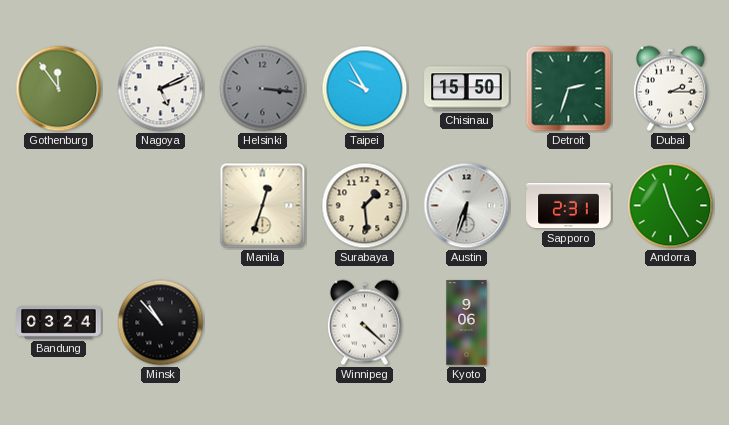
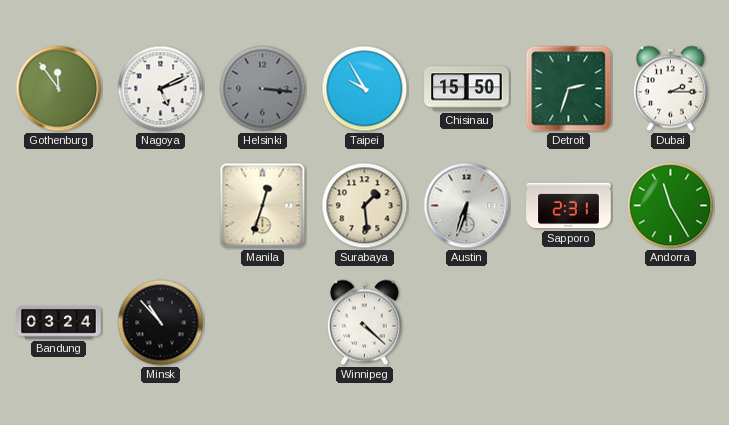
Kyoto: 9:06 -> none
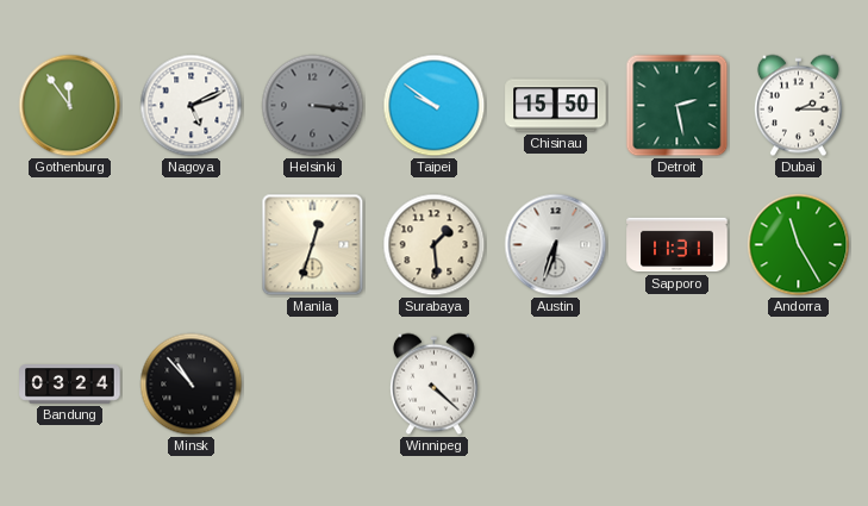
Taipei: 9:55 -> 9:51
Detroit: 2:33 -> 2:28
Sapporo: 2:31 -> 11:31
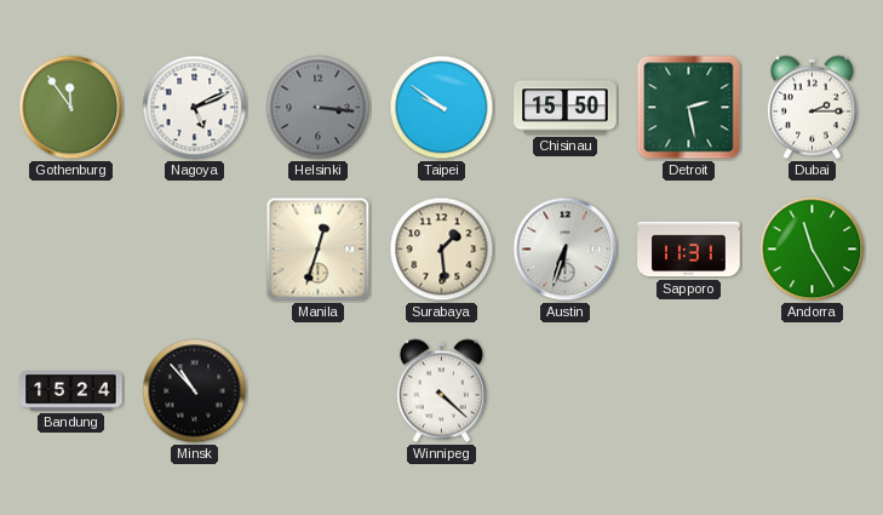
Bandung: 03:24 -> 15:24
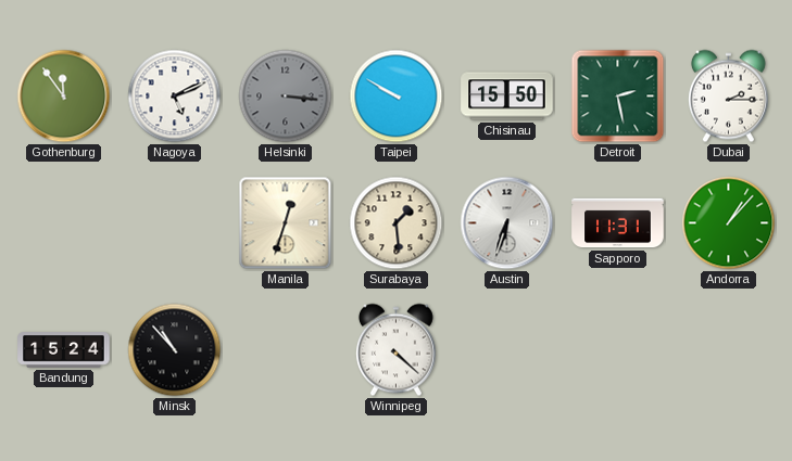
Taipei: 9:51 -> 9:50
Andorra: 11:25 -> 1:07
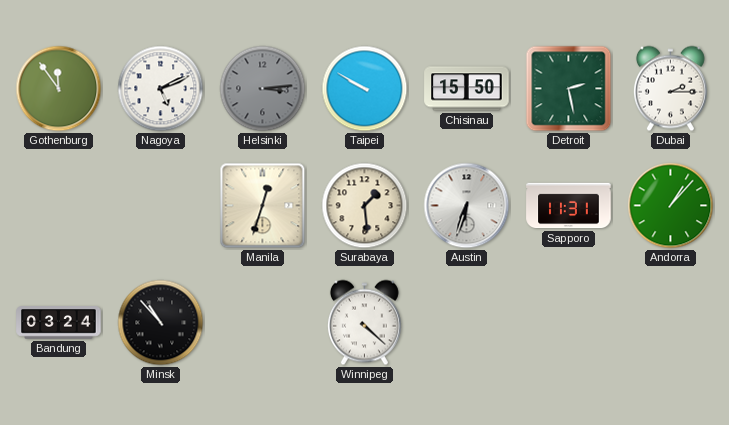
Helsinki: 3:16 -> 3:14
Bandung: 15:24 -> 03:24
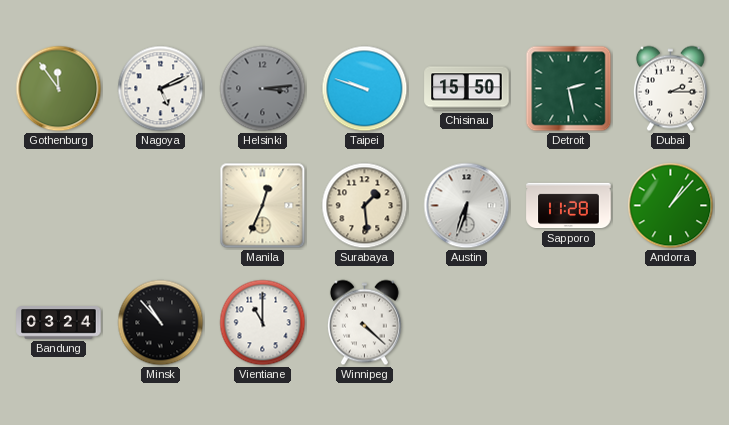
Taipei: 9:50 -> 9:48
Manila: 12:33 -> 12:34
Sapporo: 11:31 -> 11:28
Vientiane: none -> 11:00
